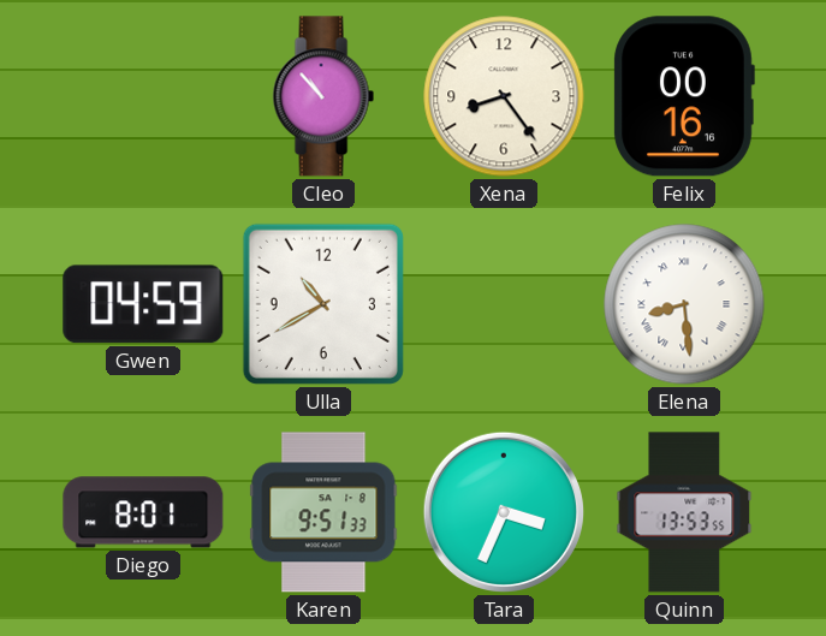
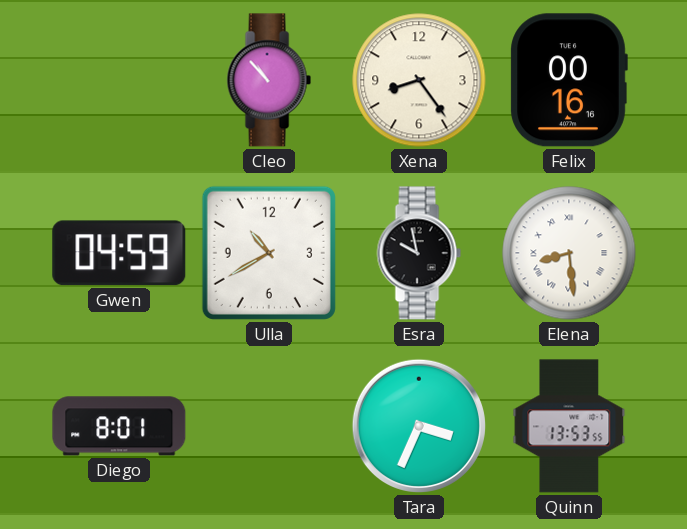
Esra: none -> 9:58
Karen: 9:51 -> none
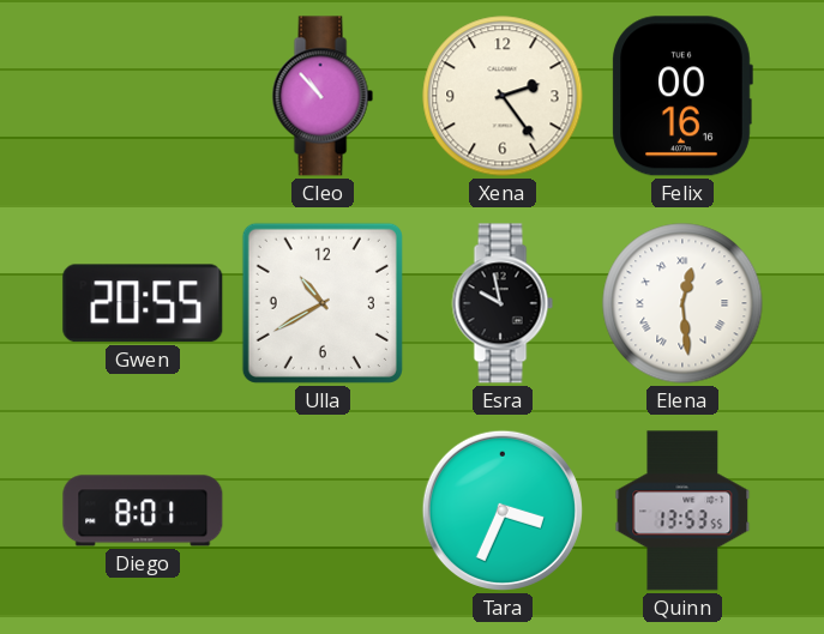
Xena: 8:24 -> 2:24
Gwen: 04:59 -> 20:55
Elena: 8:29 -> 12:29
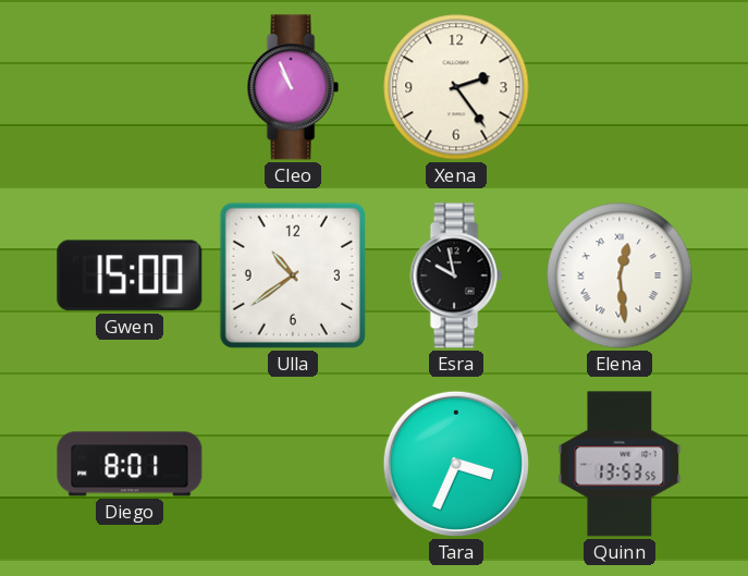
Cleo: 10:53 -> 10:56
Felix: 00:16 -> none
Gwen: 20:55 -> 15:00
Ulla: 10:40 -> 10:39
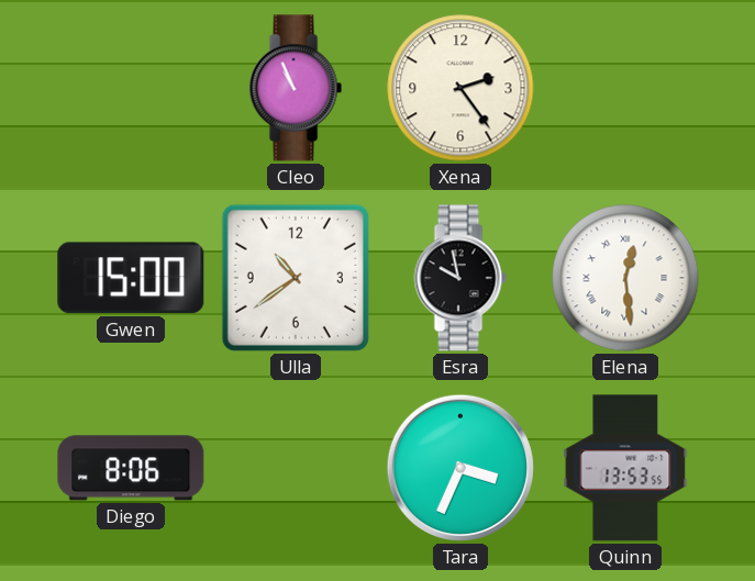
Diego: 8:01 -> 8:06
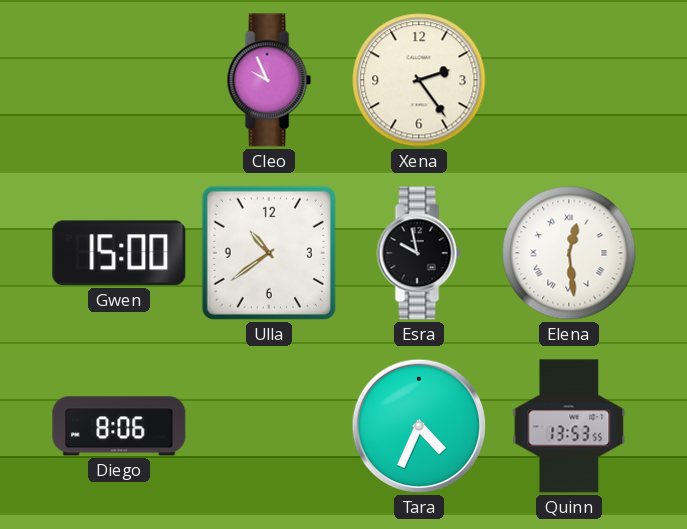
Cleo: 10:56 -> 9:56
Tara: 3:34 -> 4:34
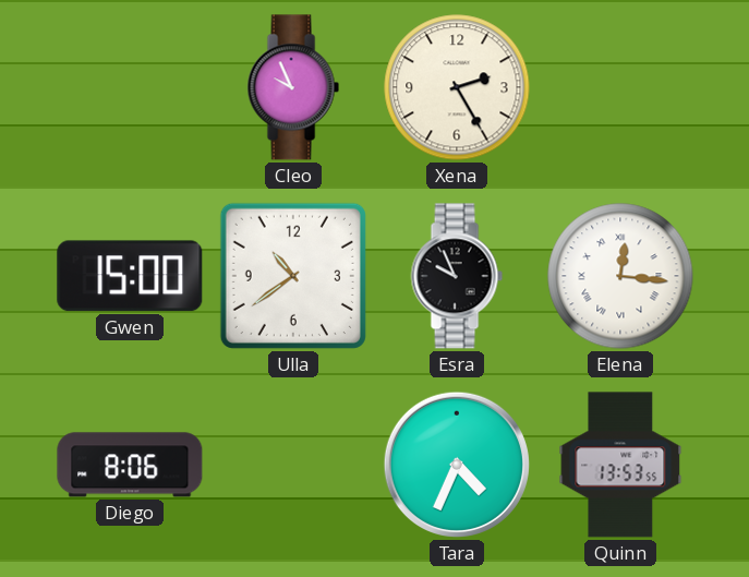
Xena: 2:24 -> 2:25
Esra: 9:58 -> 9:56
Elena: 12:29 -> 12:16
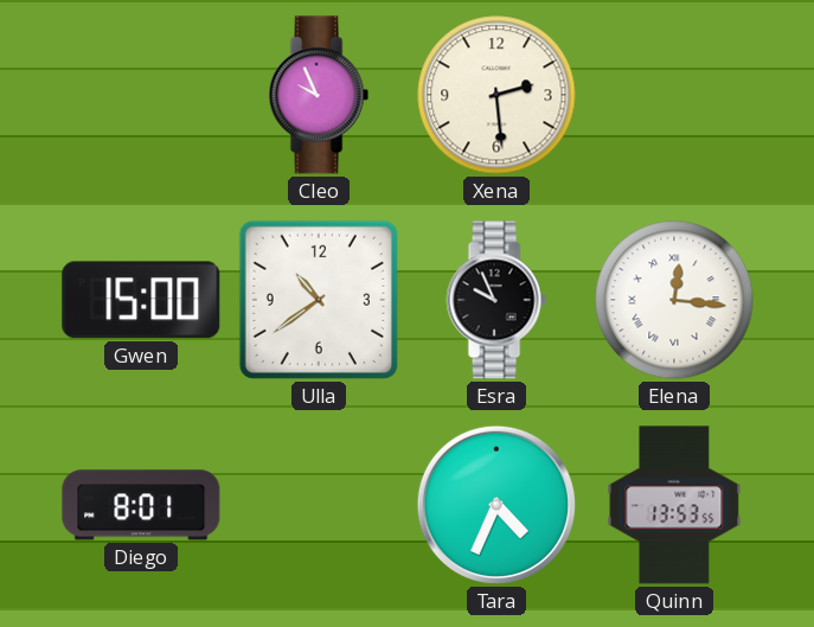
Xena: 2:25 -> 2:29
Diego: 8:06 -> 8:01
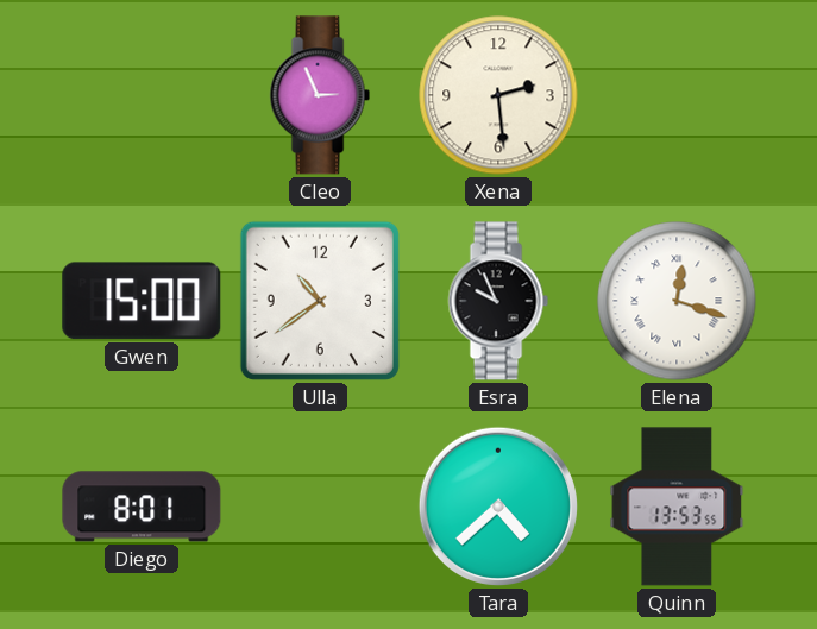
Cleo: 9:56 -> 2:56
Elena: 12:16 -> 12:18
Tara: 4:34 -> 4:38
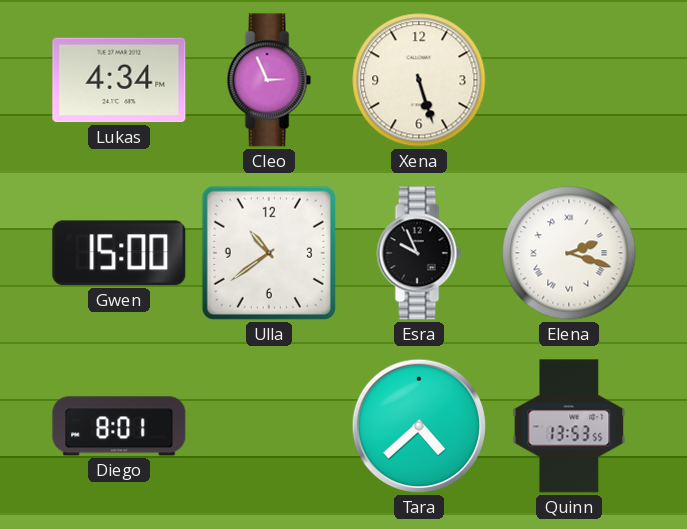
Lukas: none -> 4:34
Xena: 2:29 -> 5:27
Elena: 12:18 -> 2:18
